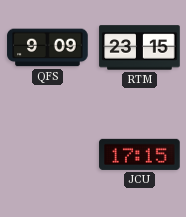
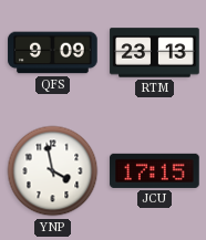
RTM: 23:15 -> 23:13
YNP: none -> 3:58
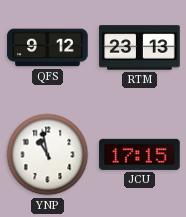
QFS: 9:09 -> 9:12
YNP: 3:58 -> 10:58
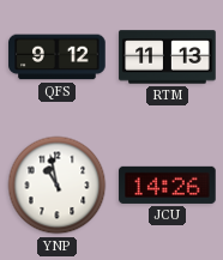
RTM: 23:13 -> 11:13
JCU: 17:15 -> 14:26
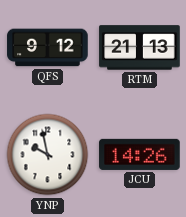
RTM: 11:13 -> 21:13
YNP: 10:58 -> 9:58
